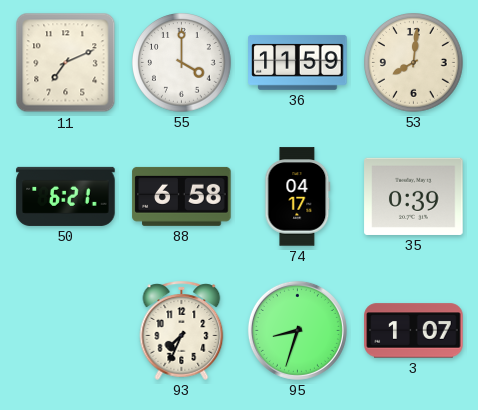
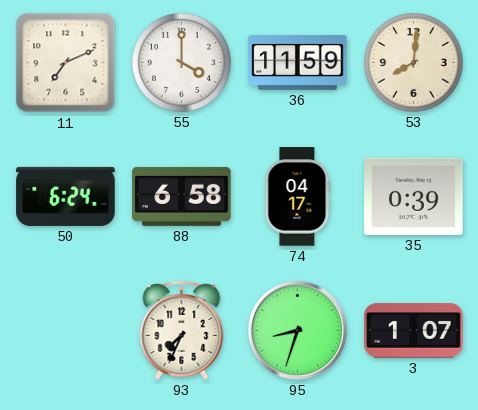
50: 6:21 -> 6:24
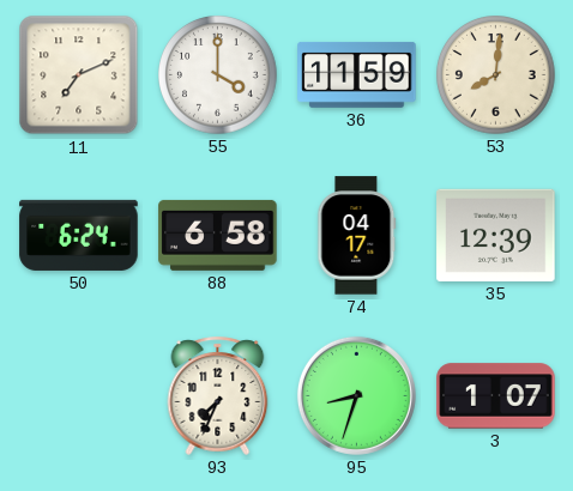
35: 0:39 -> 12:39
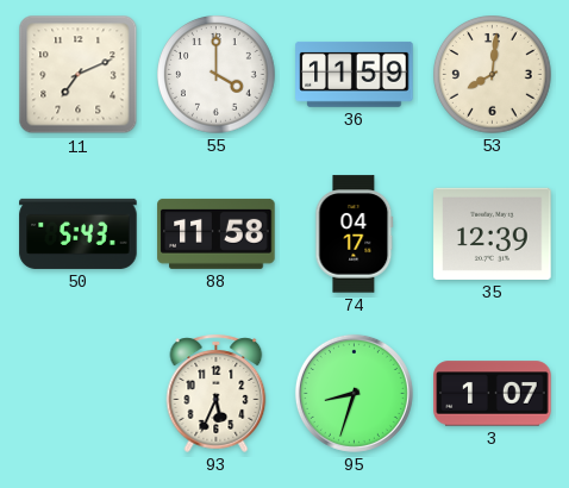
50: 6:24 -> 5:43
88: 6:58 -> 11:58
93: 7:34 -> 5:34
